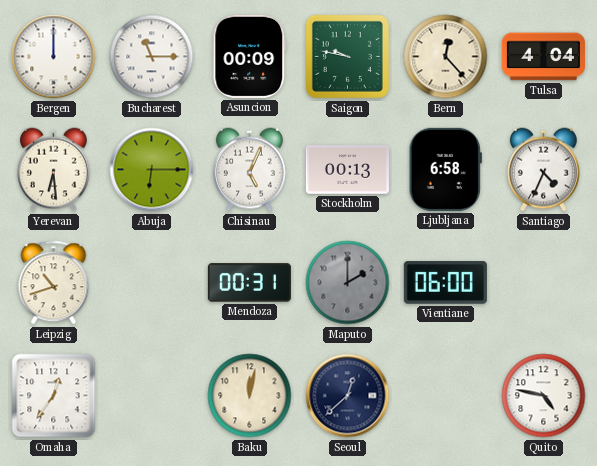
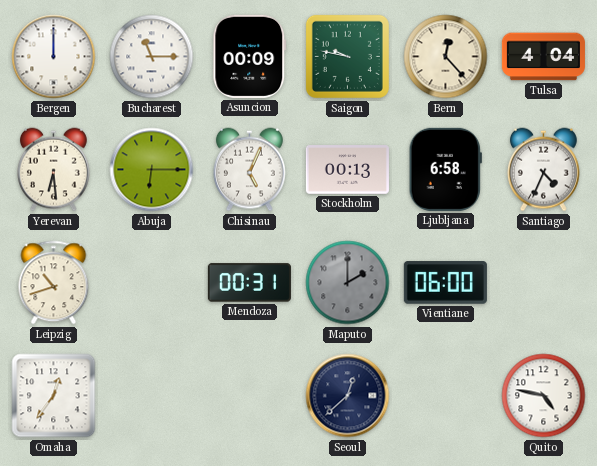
Baku: 12:02 -> none
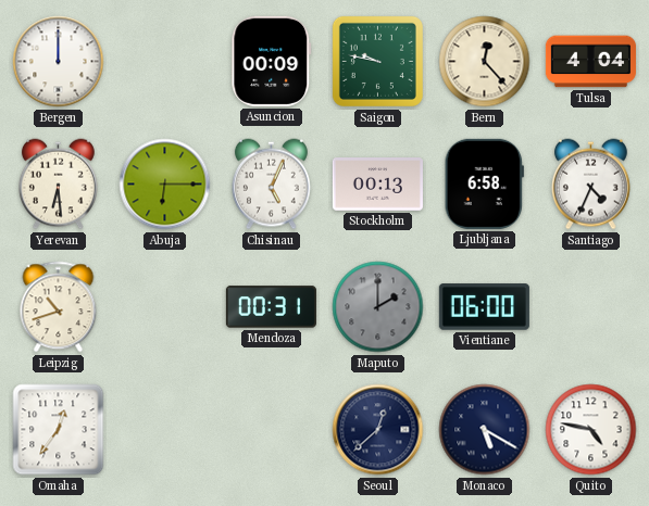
Bucharest: 11:15 -> none
Monaco: none -> 5:20
